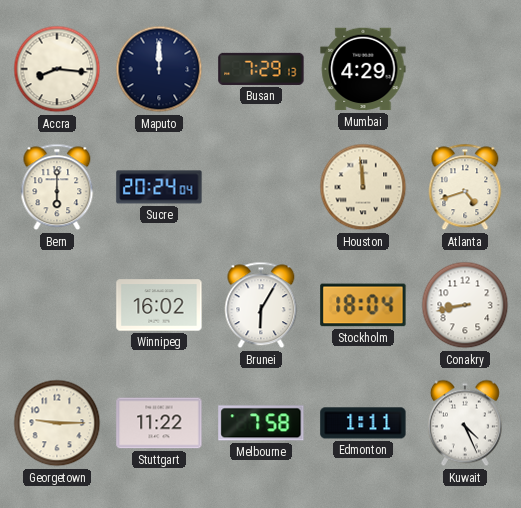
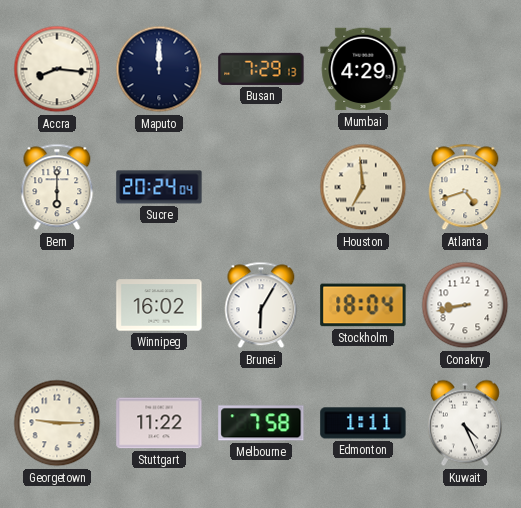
Houston: 11:59 -> 6:59
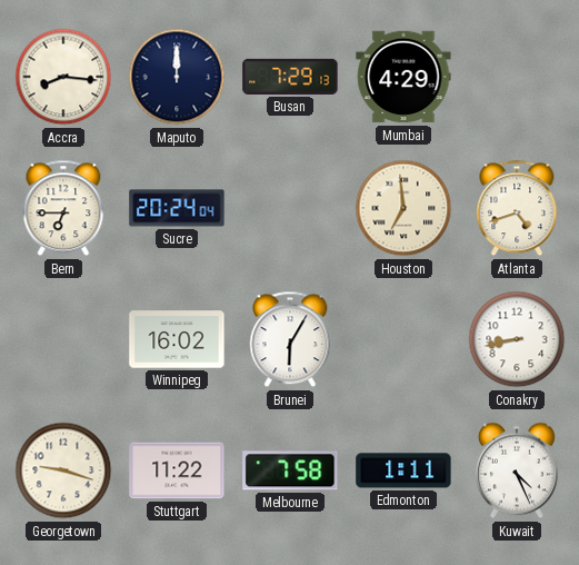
Bern: 6:00 -> 6:45
Stockholm: 18:04 -> none
Georgetown: 9:15 -> 9:18
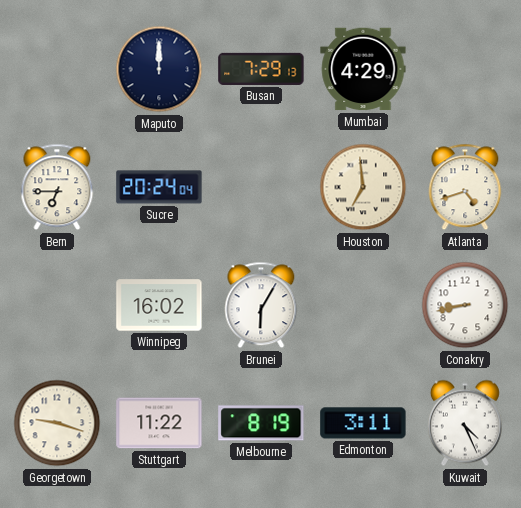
Accra: 8:16 -> none
Melbourne: 7:58 -> 8:19
Edmonton: 1:11 -> 3:11
